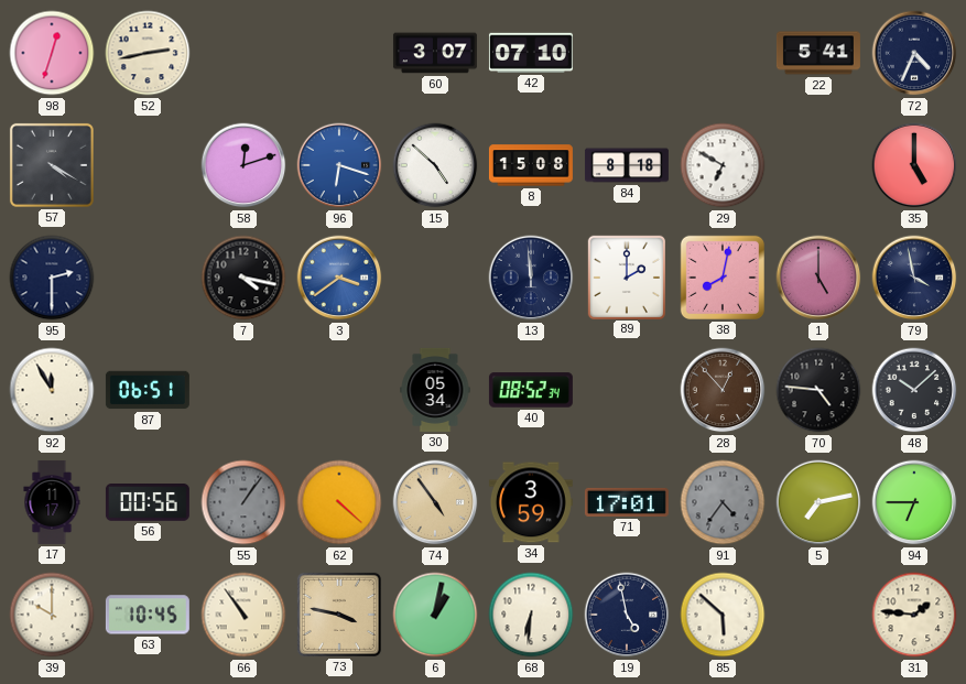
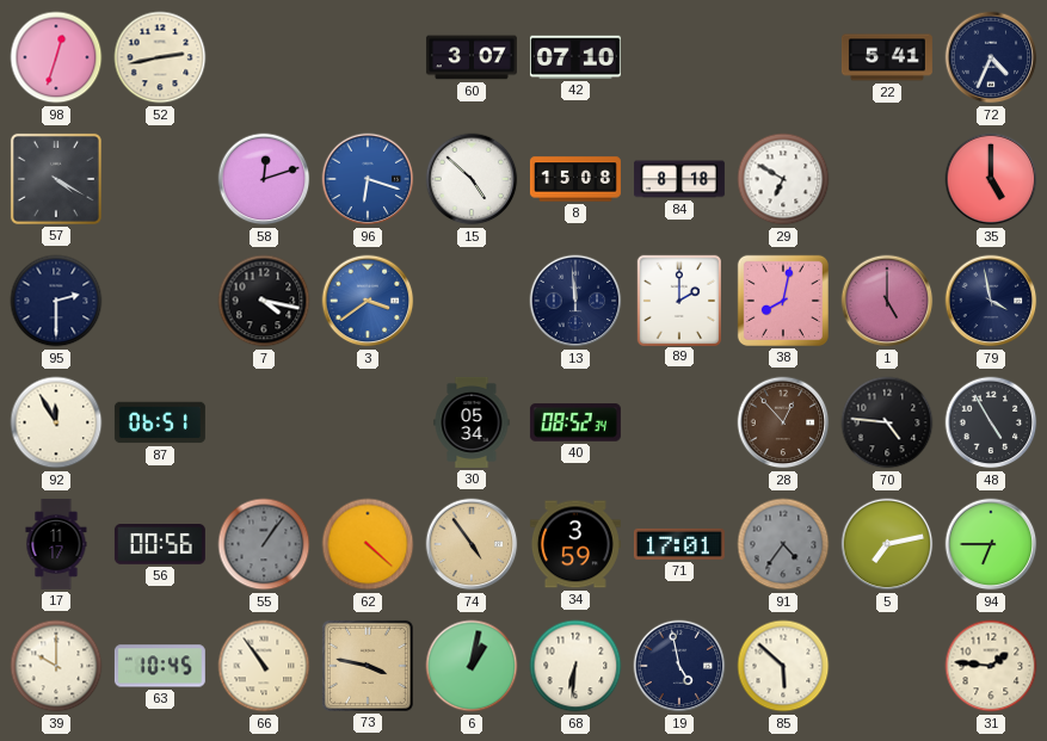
48: 10:08 -> 4:55
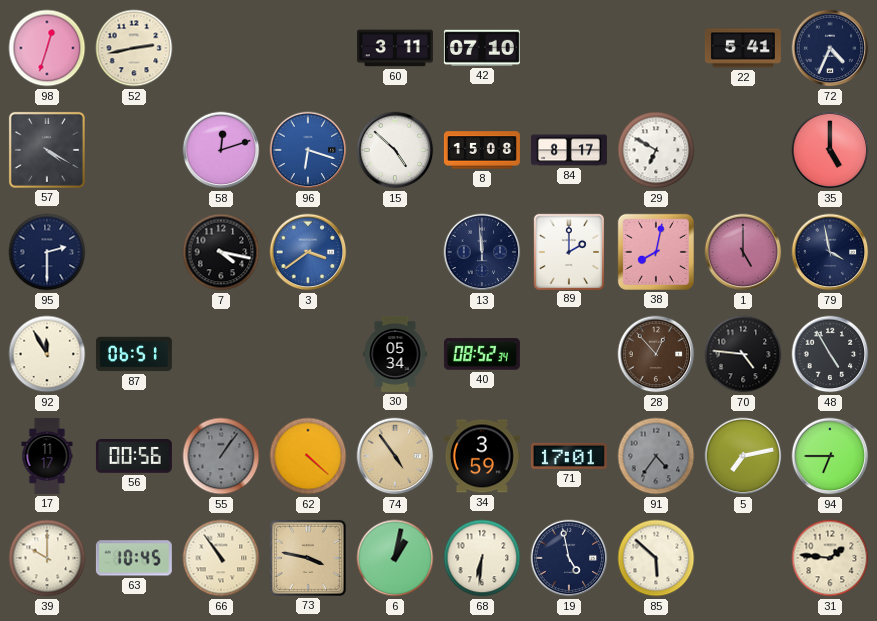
60: 3:07 -> 3:11
84: 8:18 -> 8:17
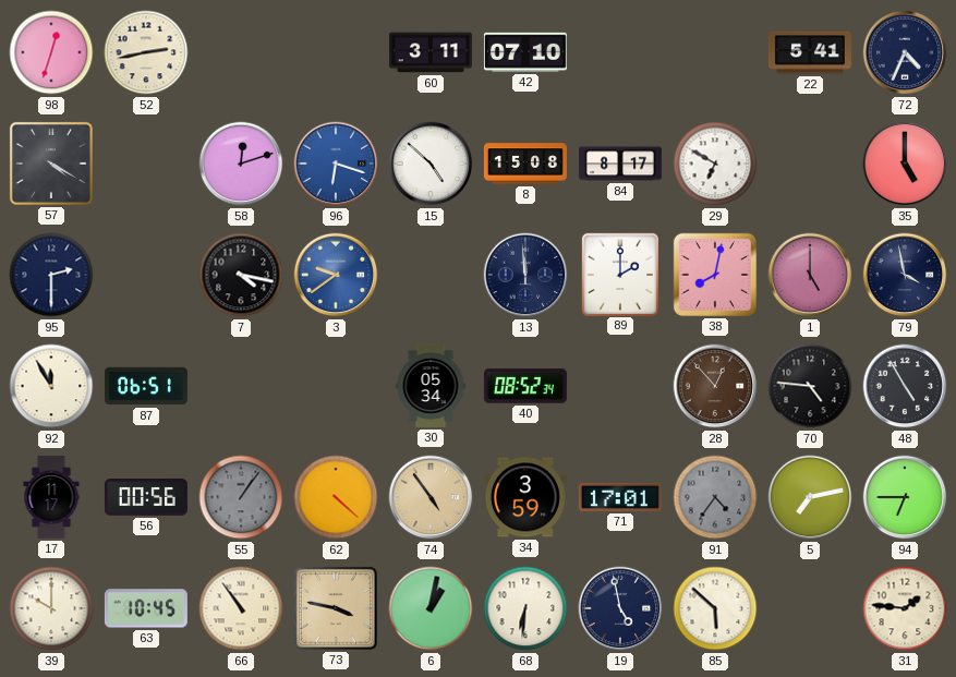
3: 3:39 -> 9:39
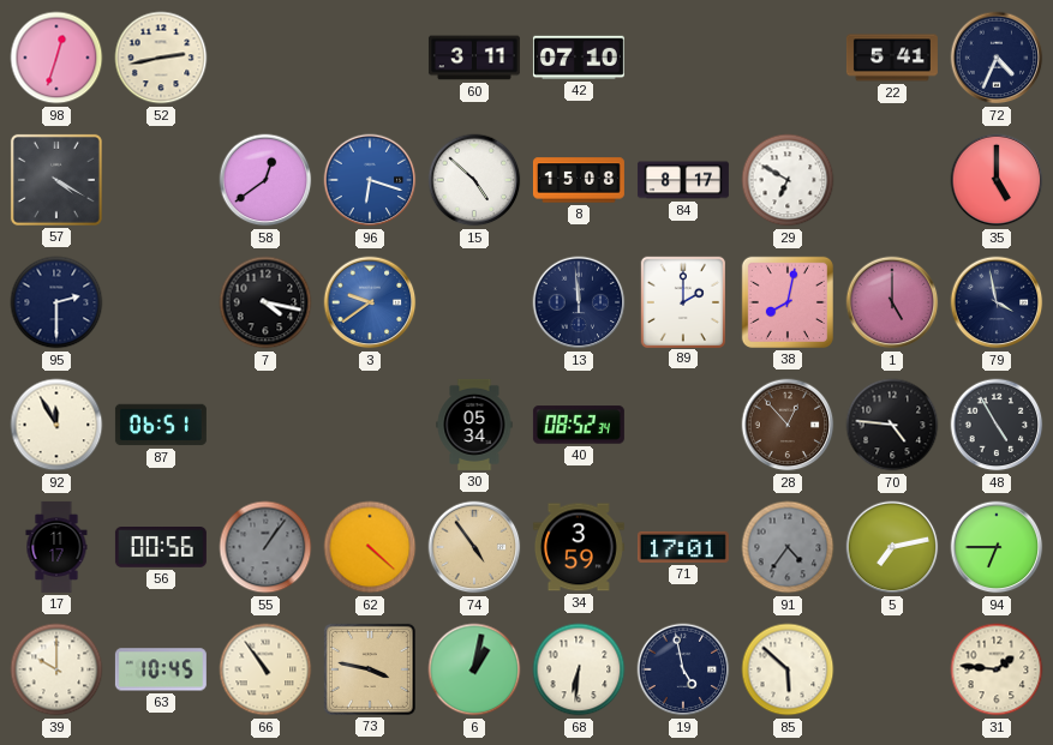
58: 12:12 -> 12:39
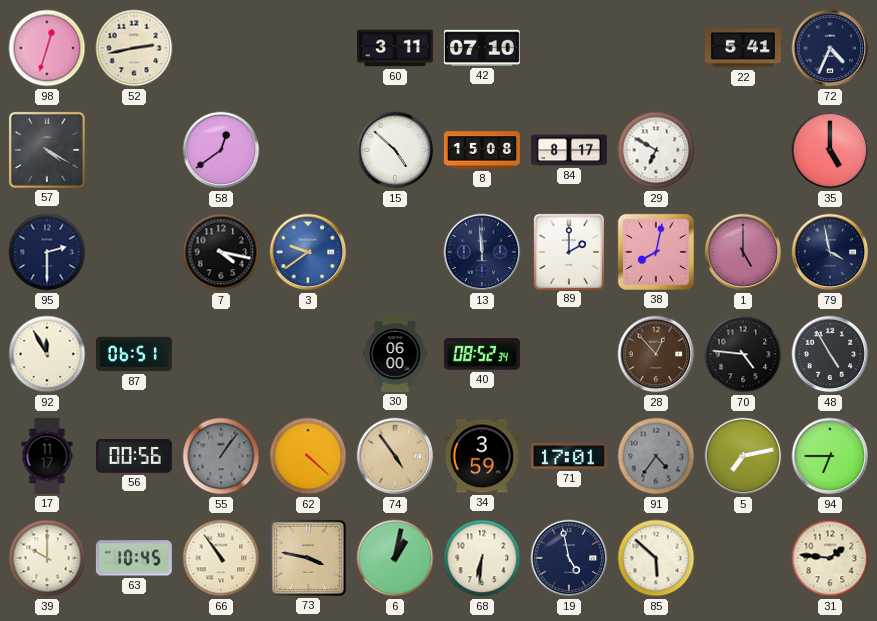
96: 6:18 -> none
30: 05:34 -> 06:00
